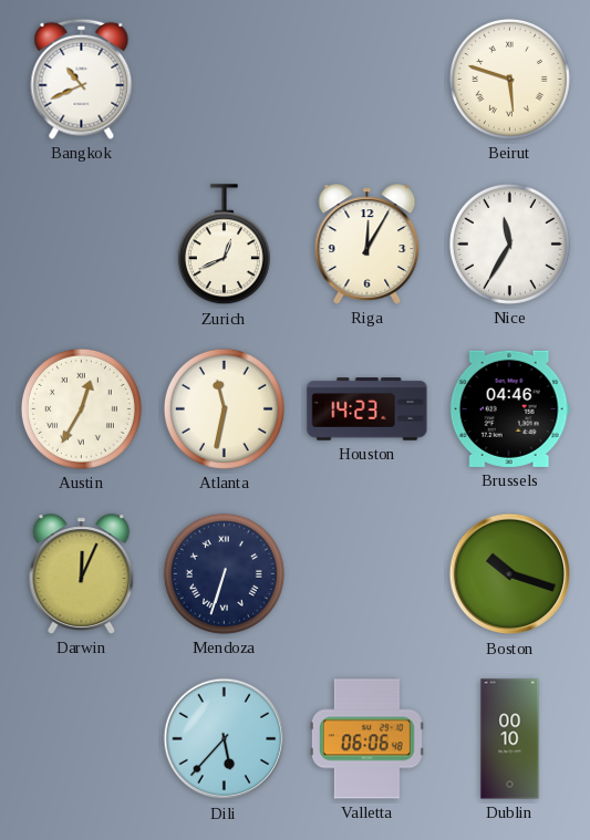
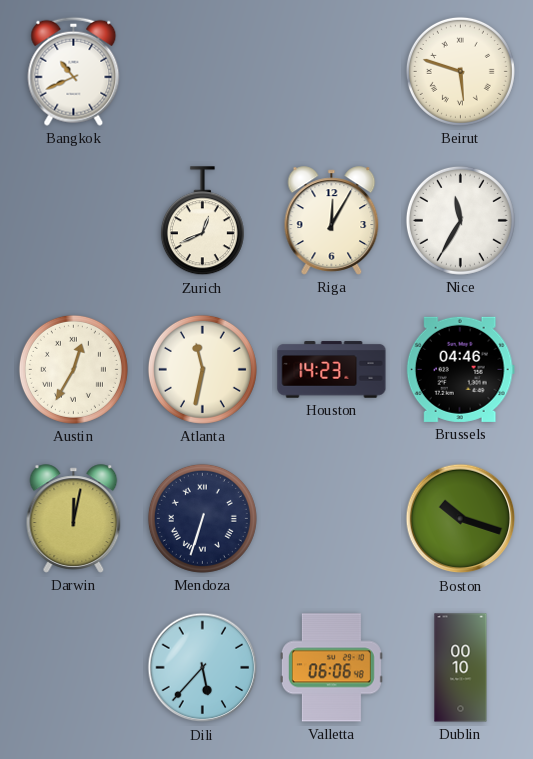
Darwin: 12:04 -> 12:02
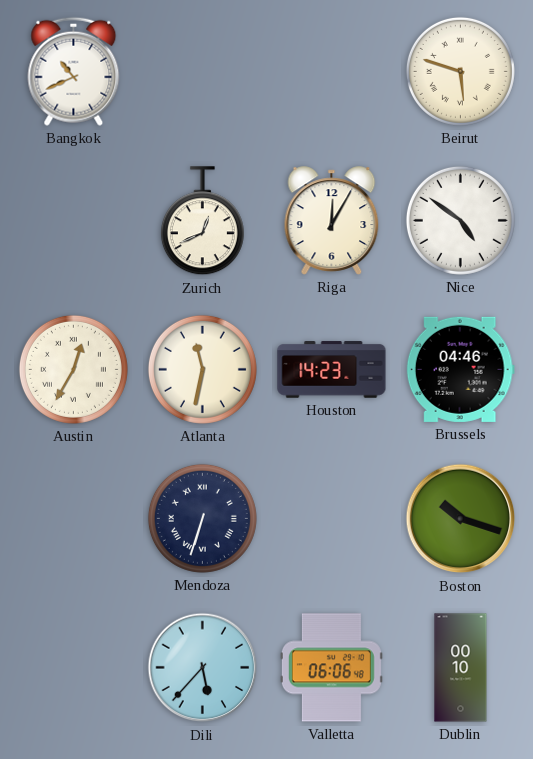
Nice: 11:35 -> 4:51
Darwin: 12:02 -> none
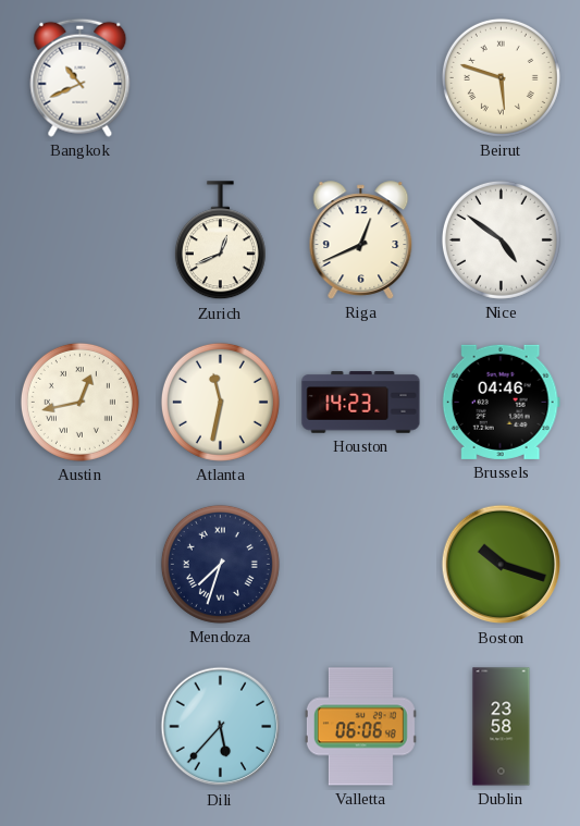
Riga: 12:05 -> 12:41
Austin: 12:35 -> 12:43
Mendoza: 6:33 -> 7:33
Dublin: 00:10 -> 23:58
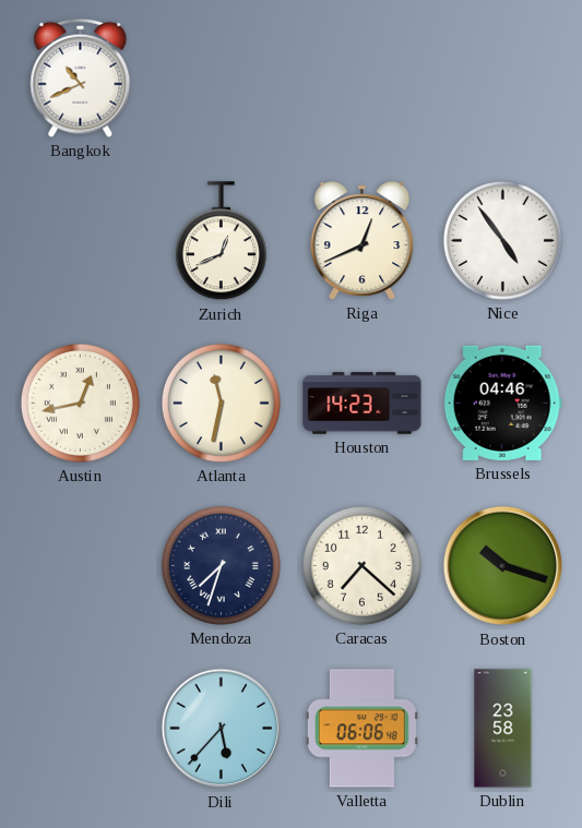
Beirut: 5:48 -> none
Nice: 4:51 -> 4:54
Caracas: none -> 7:22
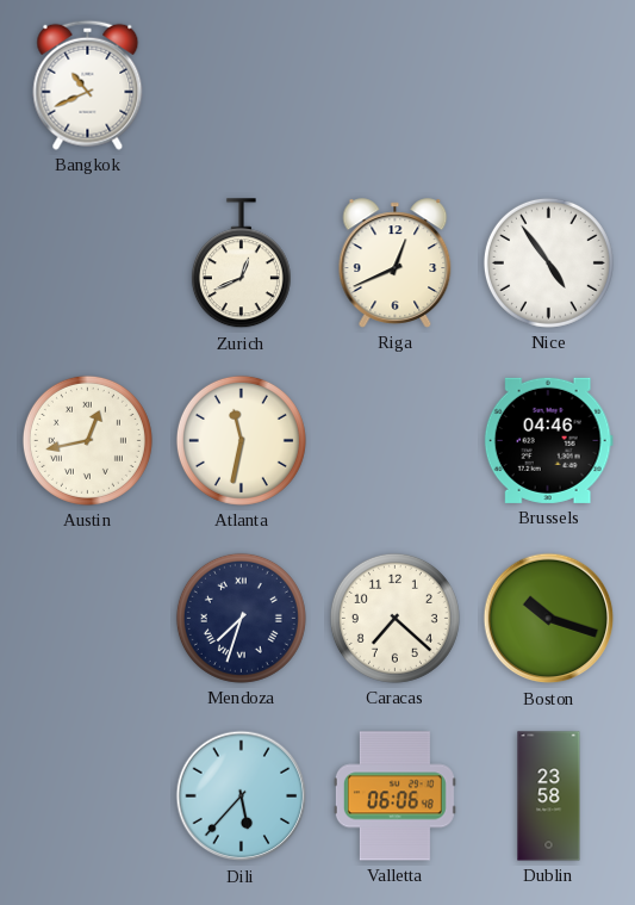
Houston: 14:23 -> none
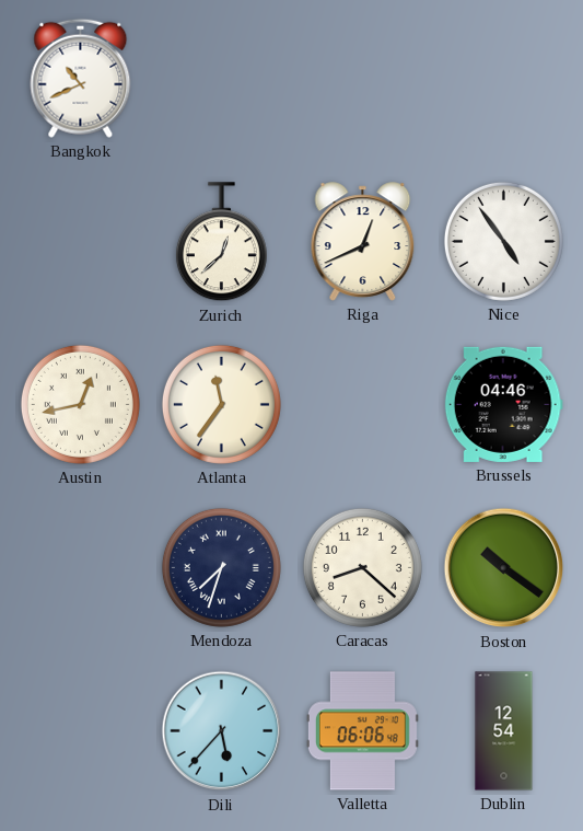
Zurich: 12:41 -> 12:38
Atlanta: 11:32 -> 11:36
Caracas: 7:22 -> 8:22
Boston: 10:18 -> 10:21
Dublin: 23:58 -> 12:54
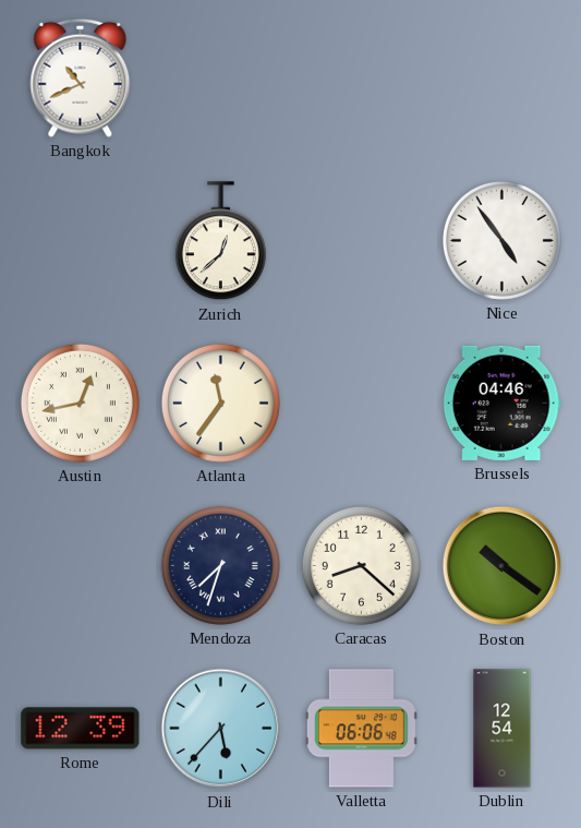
Riga: 12:41 -> none
Rome: none -> 12:39
